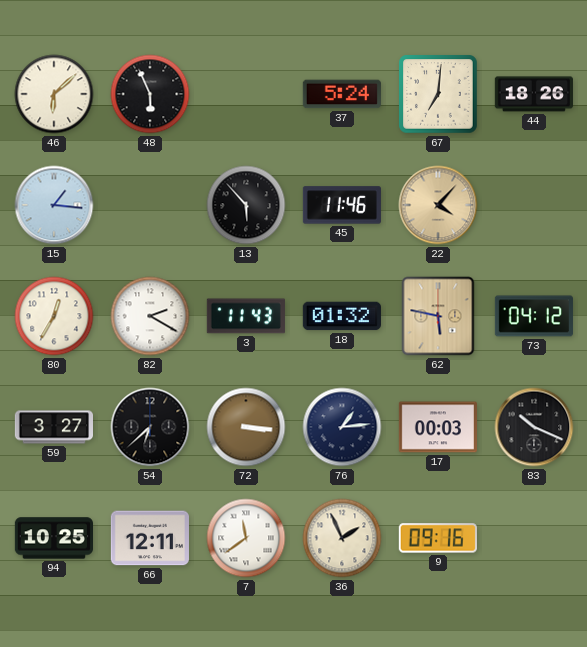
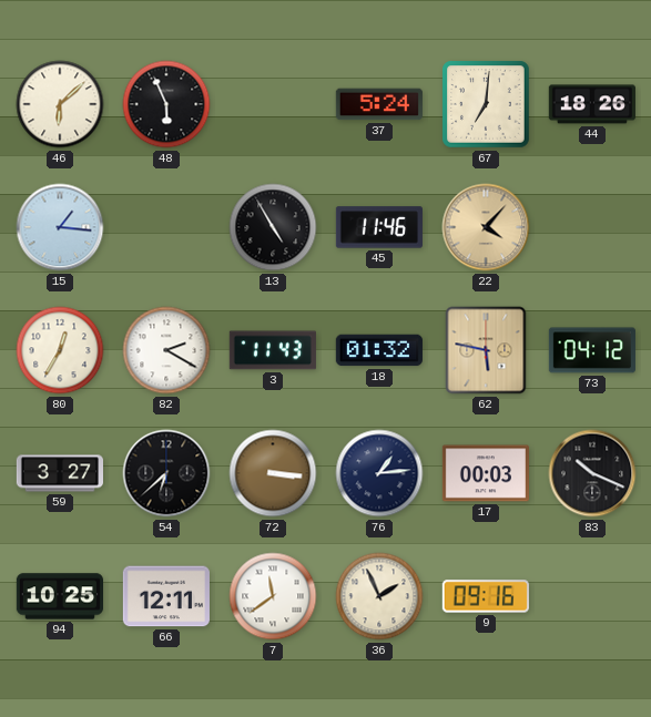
13: 5:53 -> 4:55
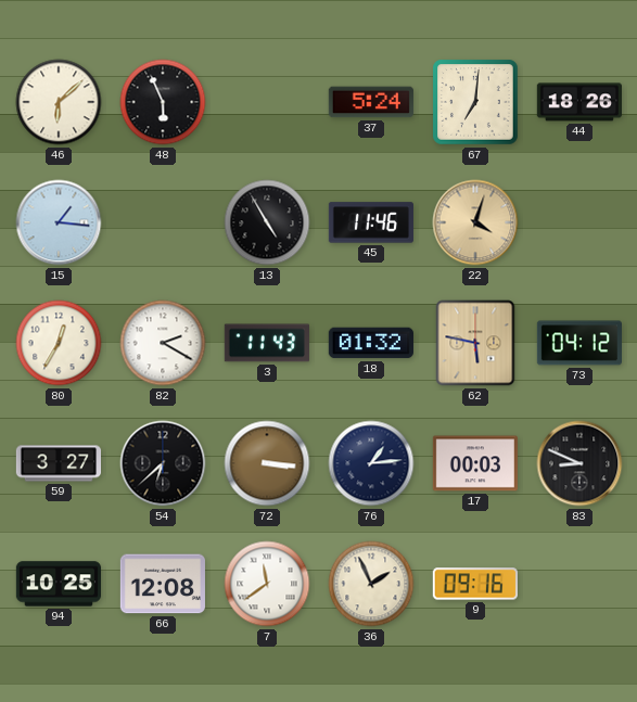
22: 4:07 -> 4:03
83: 10:19 -> 8:49
66: 12:11 -> 12:08
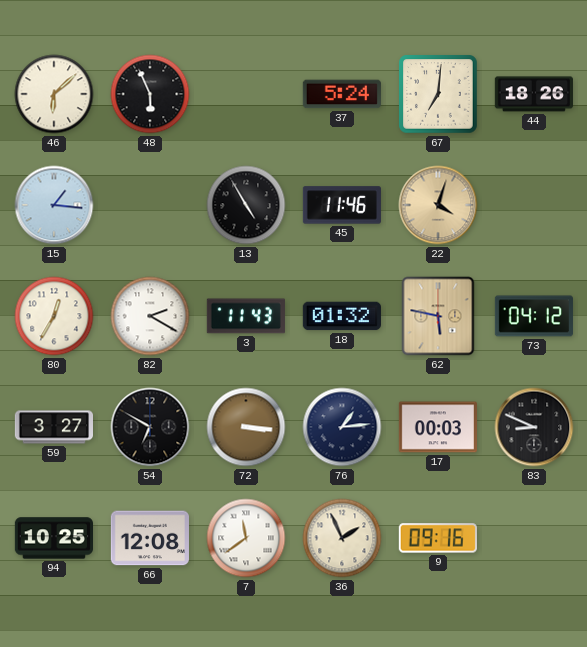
54: 6:38 -> 6:50
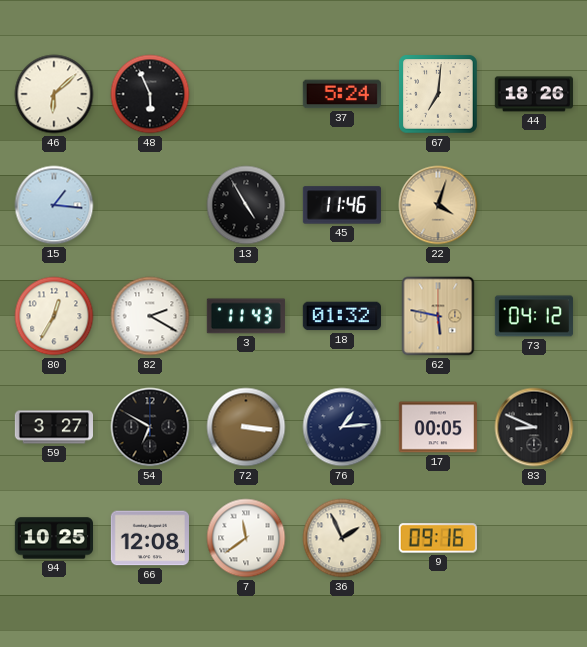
17: 00:03 -> 00:05
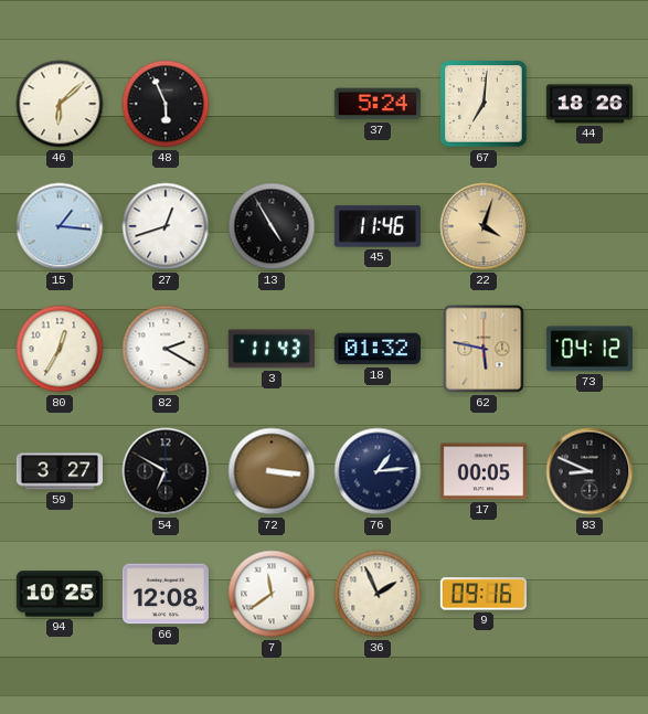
27: none -> 12:42
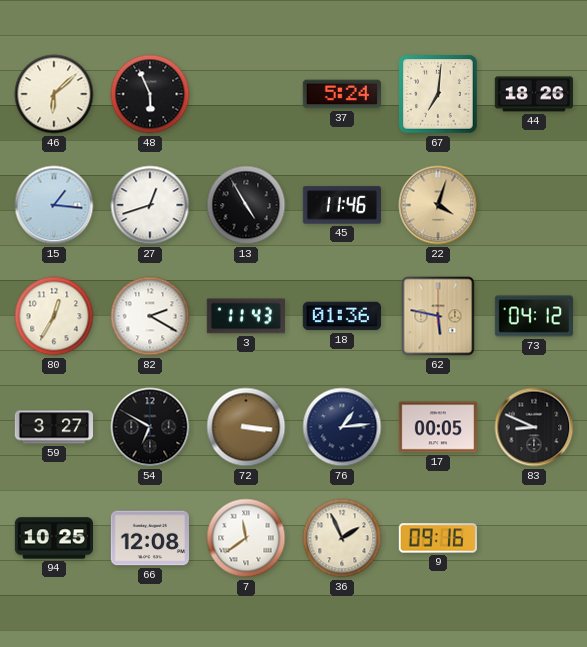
18: 01:32 -> 01:36
